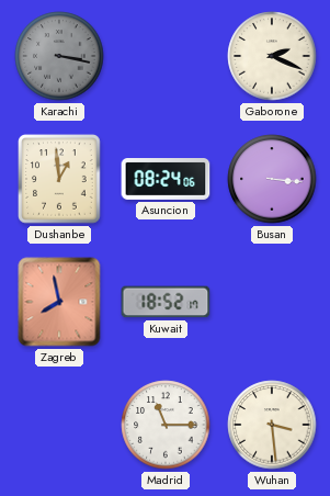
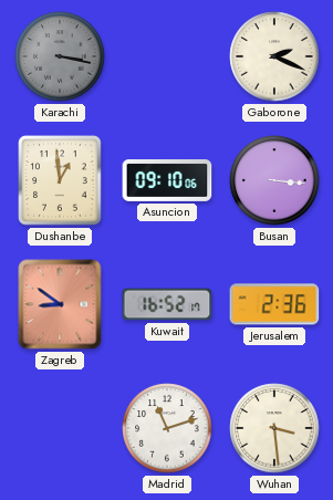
Asuncion: 08:24 -> 09:10
Zagreb: 7:58 -> 8:51
Kuwait: 18:52 -> 16:52
Jerusalem: none -> 2:36
Madrid: 11:15 -> 11:12
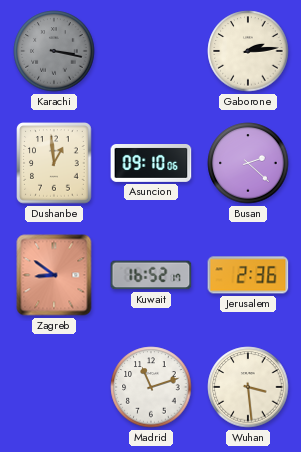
Gaborone: 2:19 -> 2:14
Busan: 3:16 -> 2:22
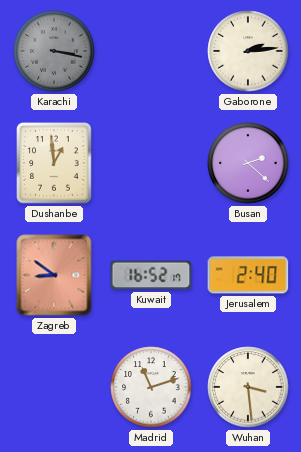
Asuncion: 09:10 -> none
Jerusalem: 2:36 -> 2:40
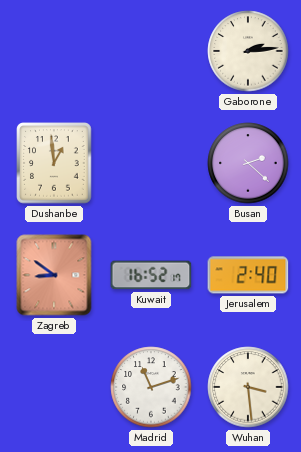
Karachi: 3:17 -> none
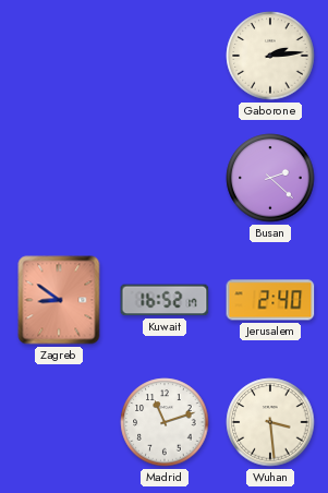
Dushanbe: 12:59 -> none
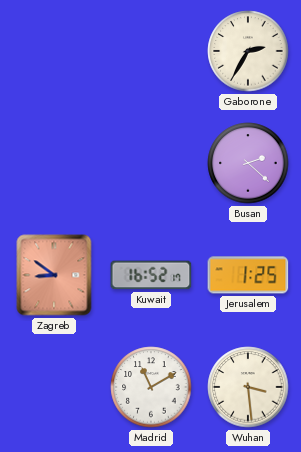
Gaborone: 2:14 -> 2:35
Jerusalem: 2:40 -> 1:25
Madrid: 11:12 -> 11:10
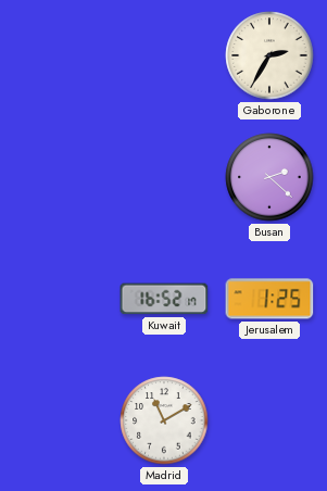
Zagreb: 8:51 -> none
Wuhan: 3:29 -> none
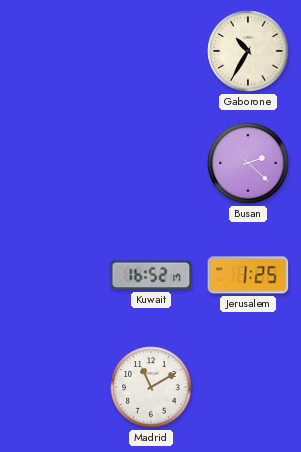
Gaborone: 2:35 -> 10:35
